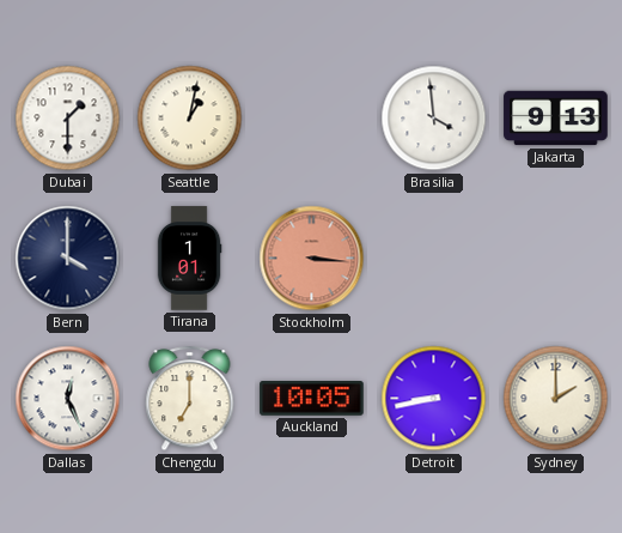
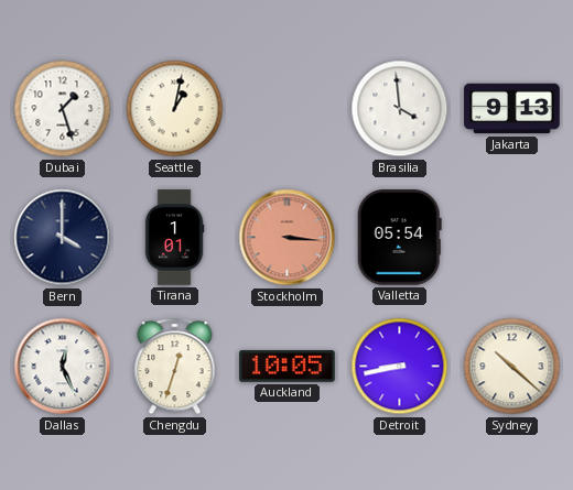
Dubai: 1:30 -> 1:27
Valletta: none -> 05:54
Chengdu: 7:00 -> 12:33
Sydney: 2:00 -> 10:22
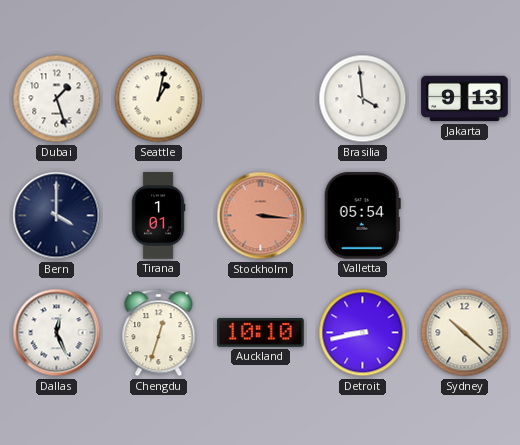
Auckland: 10:05 -> 10:10
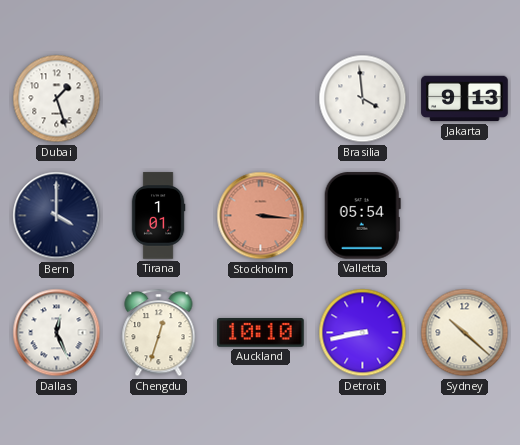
Seattle: 1:02 -> none
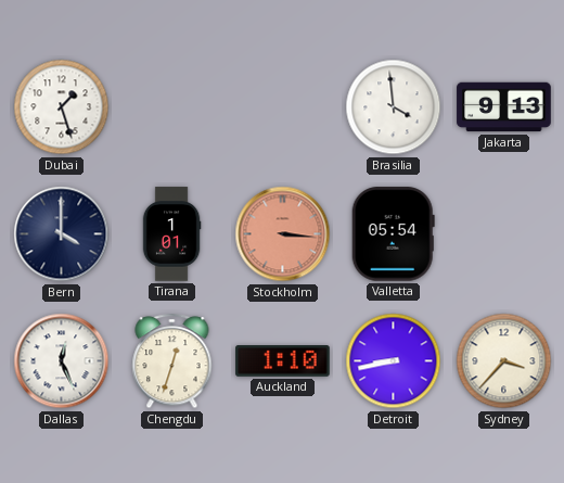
Auckland: 10:10 -> 1:10
Sydney: 10:22 -> 3:37
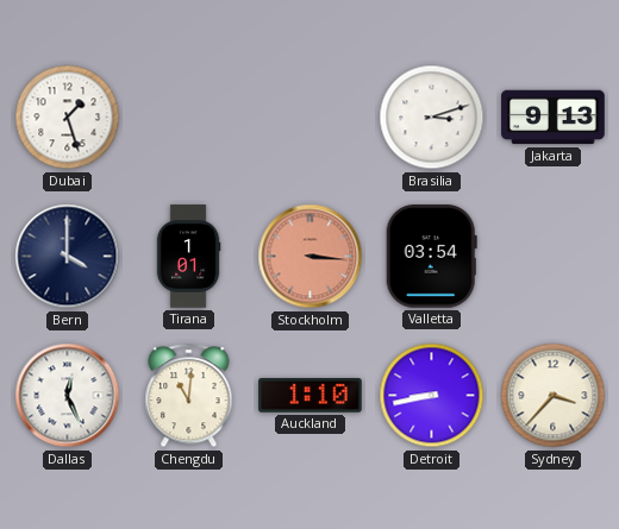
Brasilia: 3:59 -> 3:12
Valletta: 05:54 -> 03:54
Chengdu: 12:33 -> 11:01
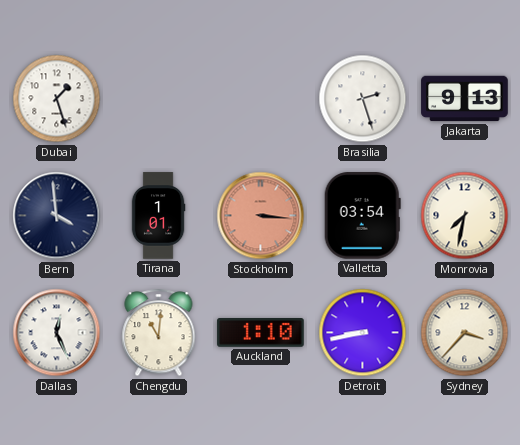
Brasilia: 3:12 -> 2:27
Bern: 4:00 -> 3:59
Monrovia: none -> 7:32
